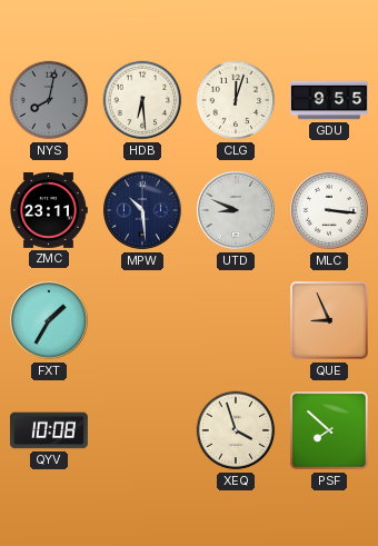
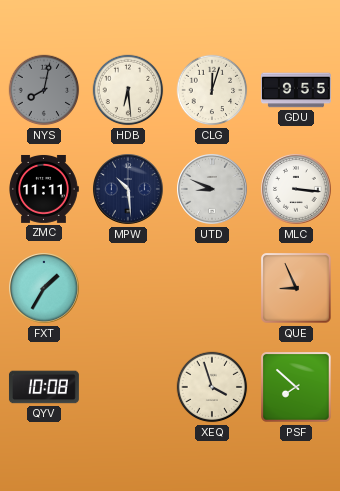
ZMC: 23:11 -> 11:11
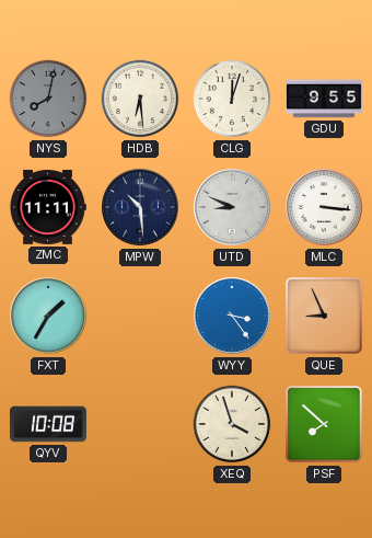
WYY: none -> 3:24
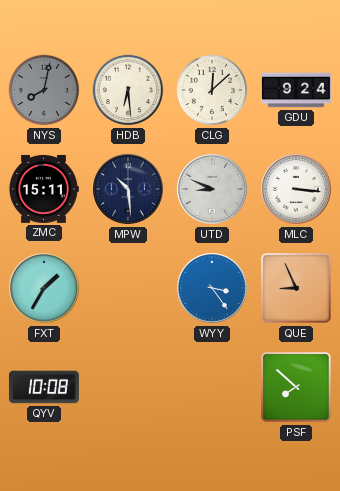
CLG: 12:03 -> 12:08
GDU: 9:55 -> 9:24
ZMC: 11:11 -> 15:11
XEQ: 3:57 -> none
